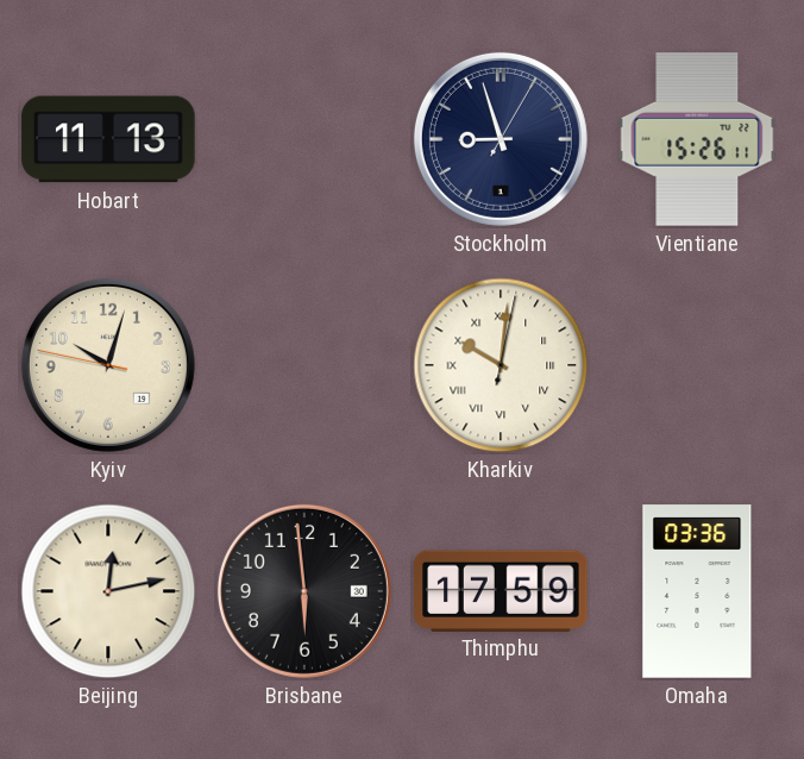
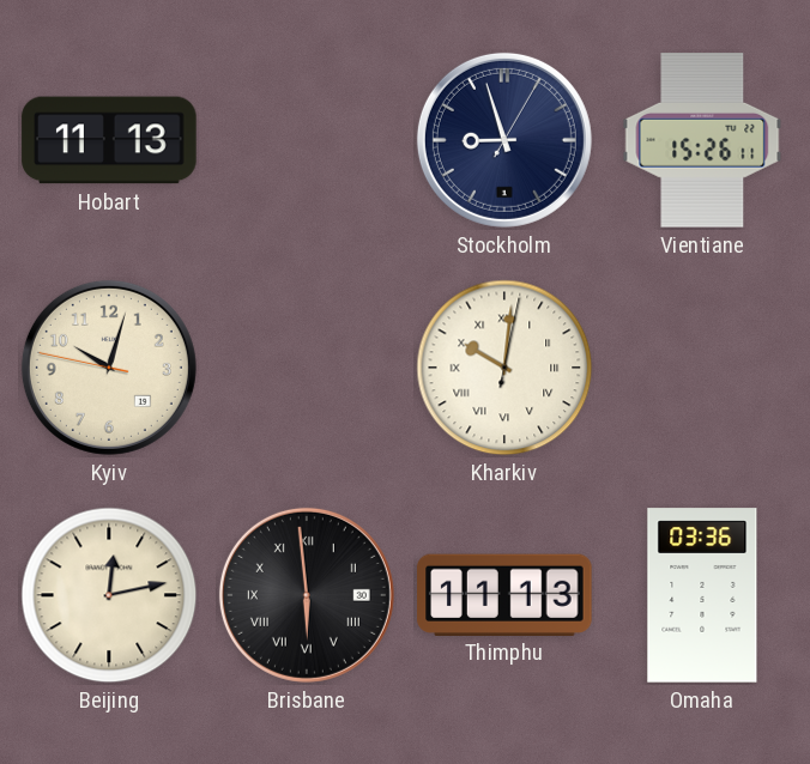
Brisbane numerals: Arabic -> Roman
Thimphu: 17:59 -> 11:13
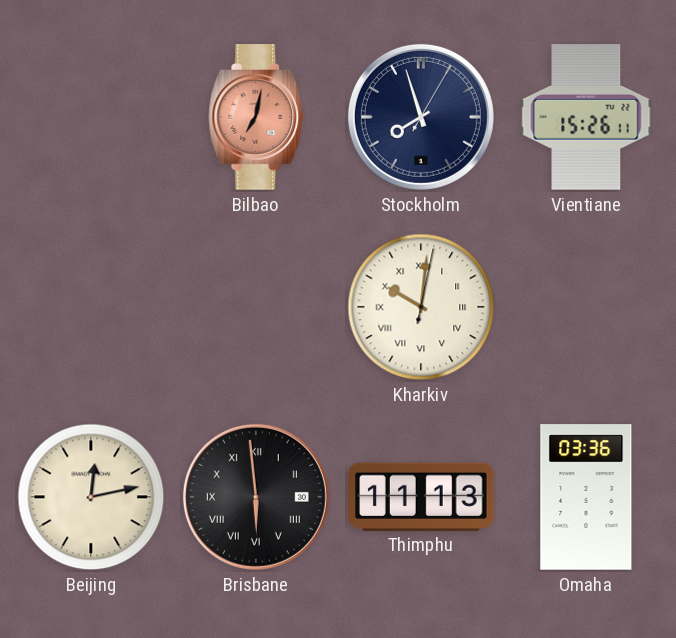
Hobart: 11:13 -> none
Bilbao: none -> 7:02
Stockholm: 8:57 -> 7:57
Kyiv: 10:02 -> none
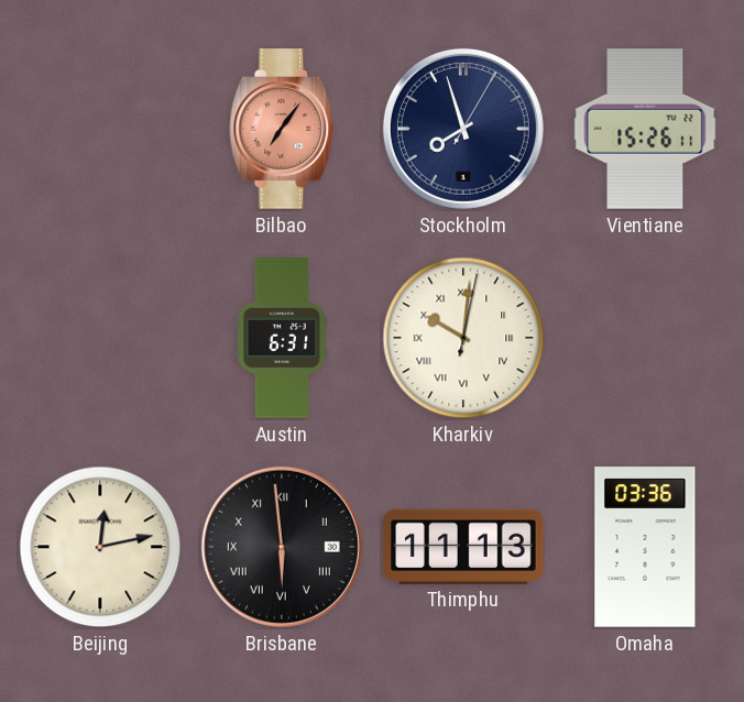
Bilbao: 7:02 -> 7:06
Austin: none -> 6:31
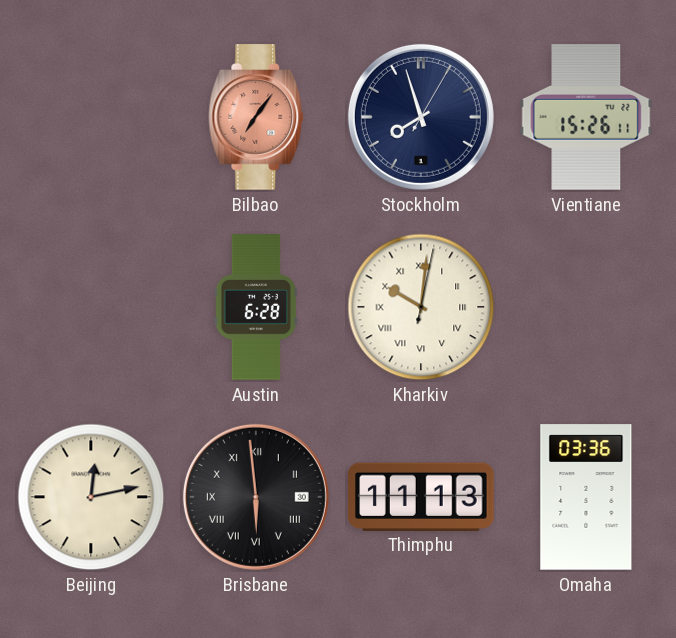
Austin: 6:31 -> 6:28
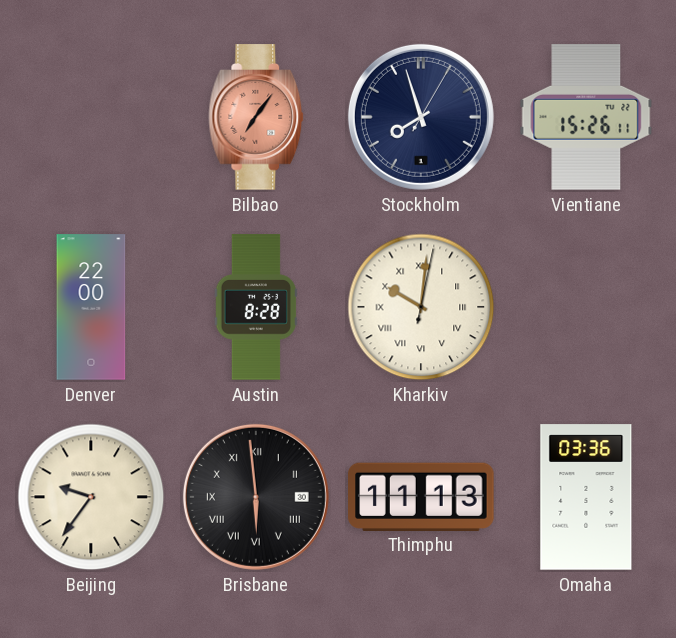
Denver: none -> 22:00
Austin: 6:28 -> 8:28
Beijing: 12:13 -> 9:36
